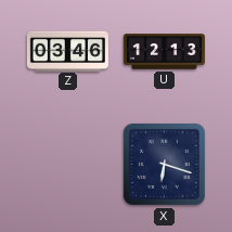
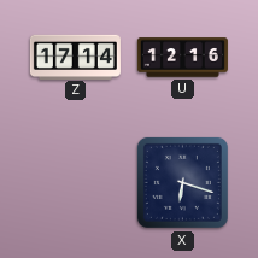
Z: 03:46 -> 17:14
U: 12:13 -> 12:16
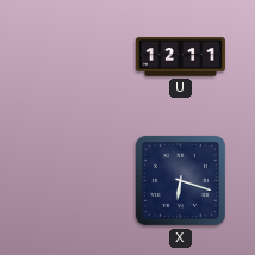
Z: 17:14 -> none
U: 12:16 -> 12:11
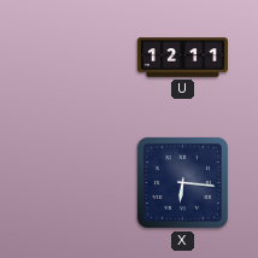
X: 6:18 -> 6:16
